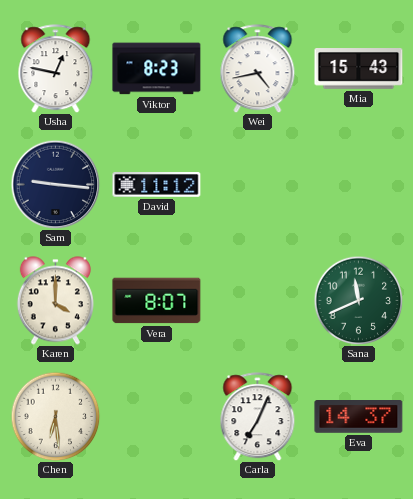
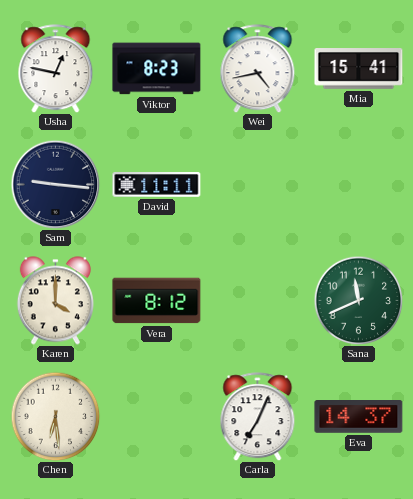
Mia: 15:43 -> 15:41
David: 11:12 -> 11:11
Vera: 8:07 -> 8:12
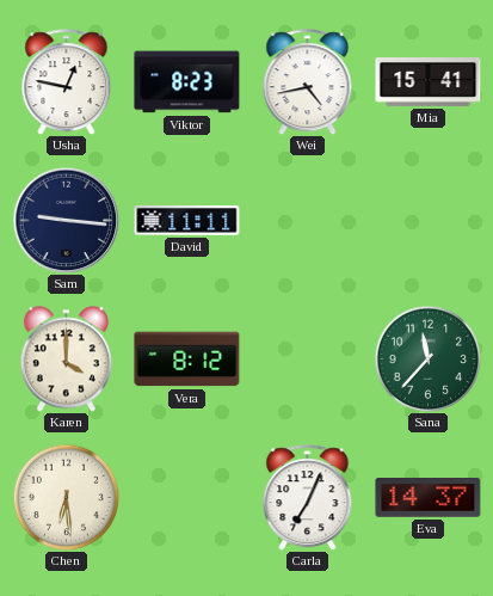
Sana: 11:41 -> 11:37
